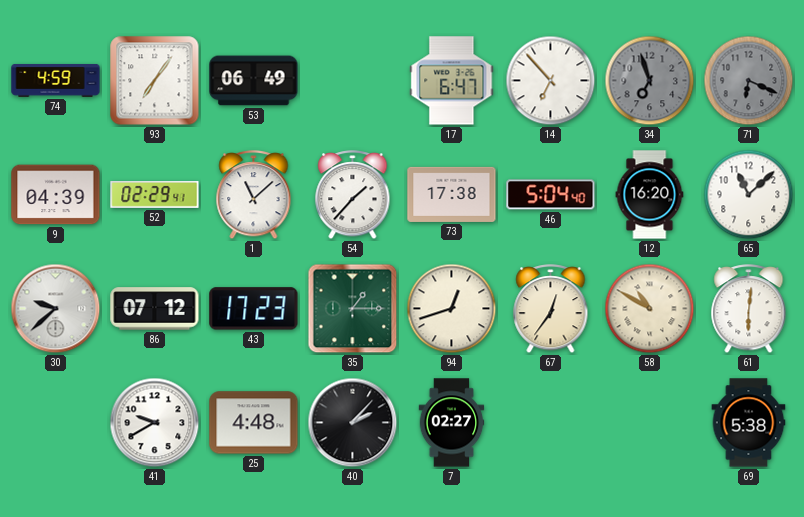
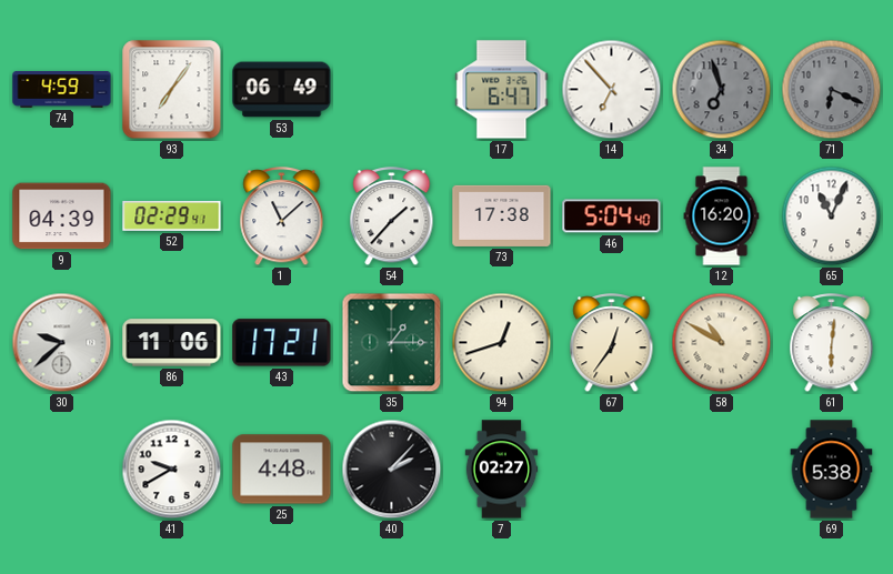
65: 11:08 -> 11:04
86: 07:12 -> 11:06
43: 17:23 -> 17:21
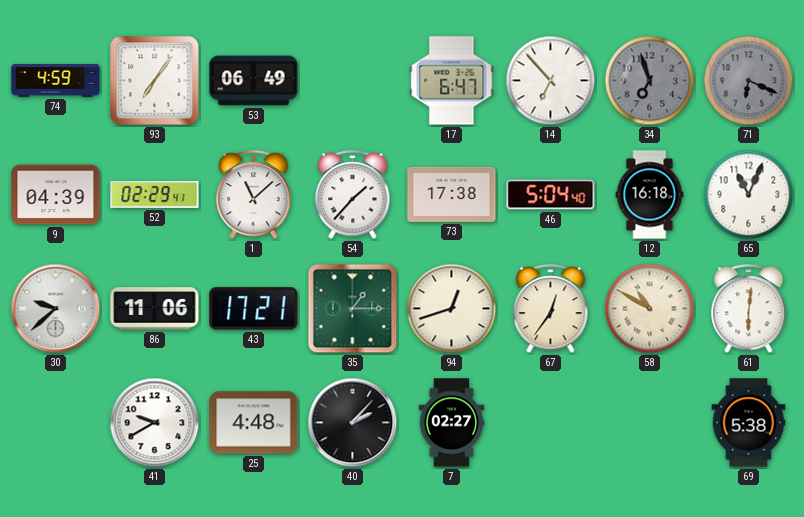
12: 16:20 -> 16:18
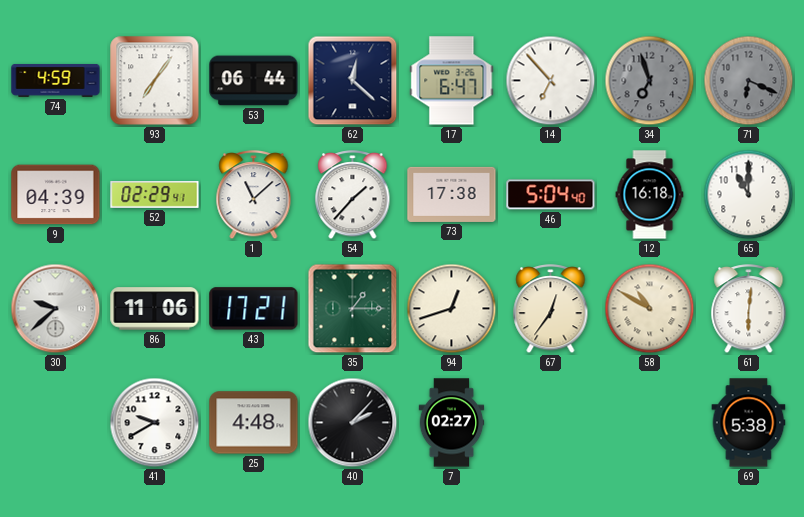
53: 06:49 -> 06:44
62: none -> 12:22
65: 11:04 -> 11:00
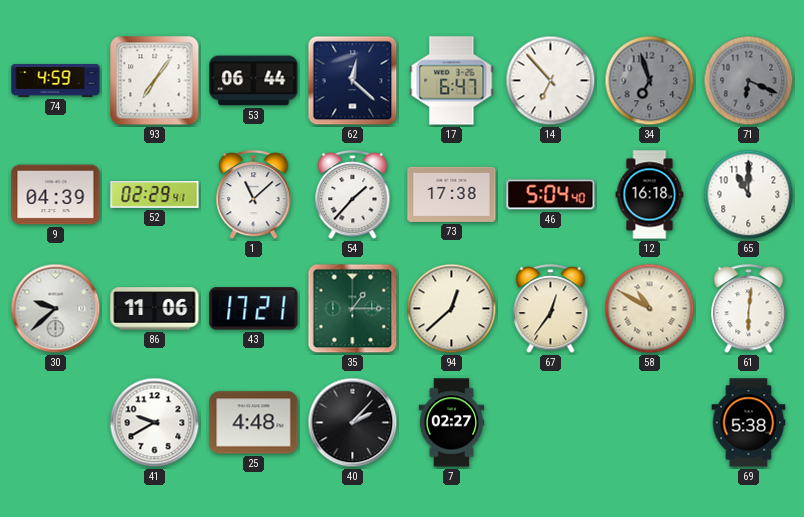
94: 12:42 -> 12:38
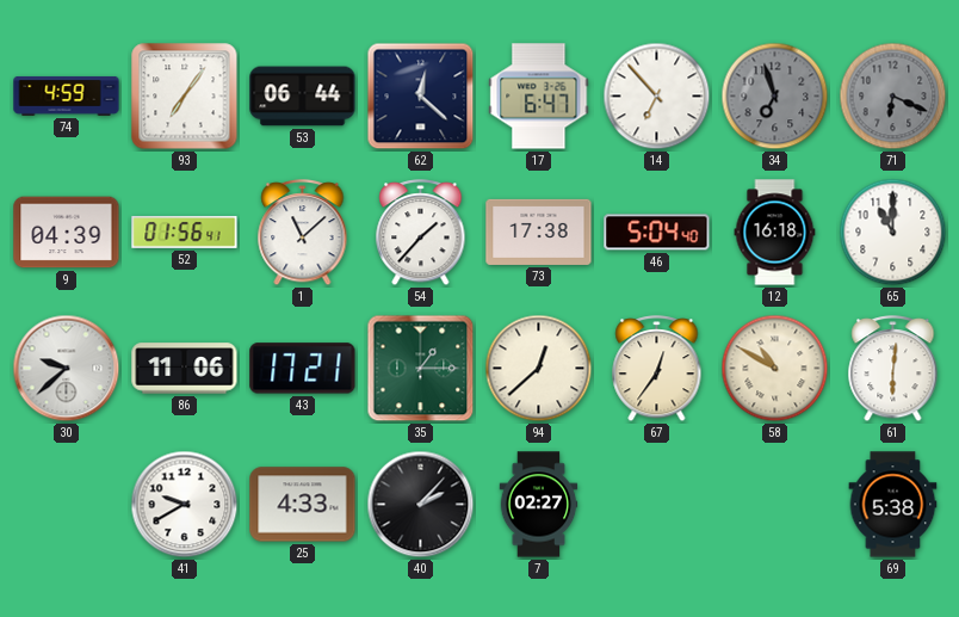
52: 02:29 -> 01:56
25: 4:48 -> 4:33
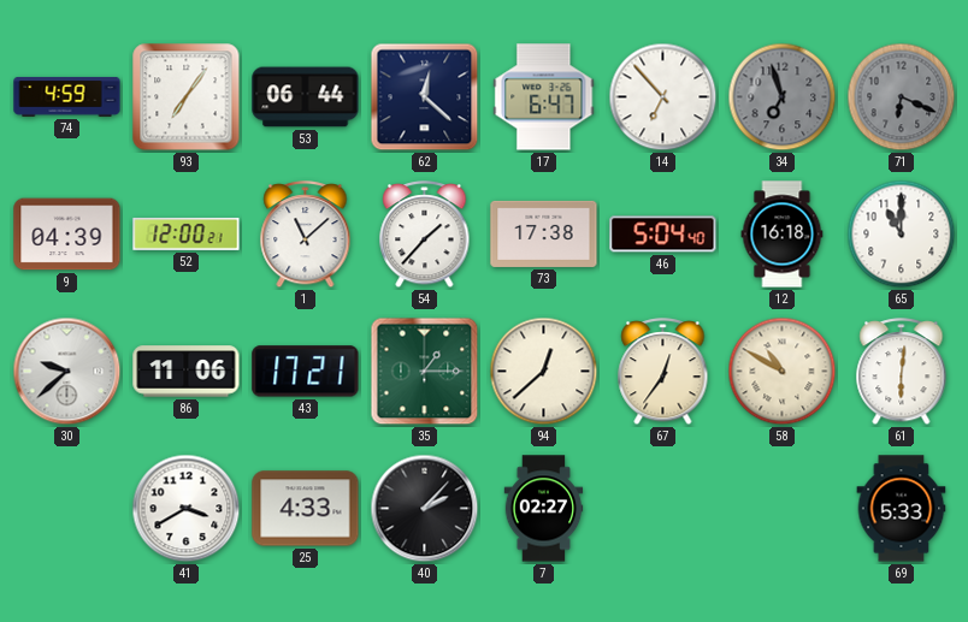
52: 01:56 -> 12:00
41: 9:40 -> 3:40
69: 5:38 -> 5:33
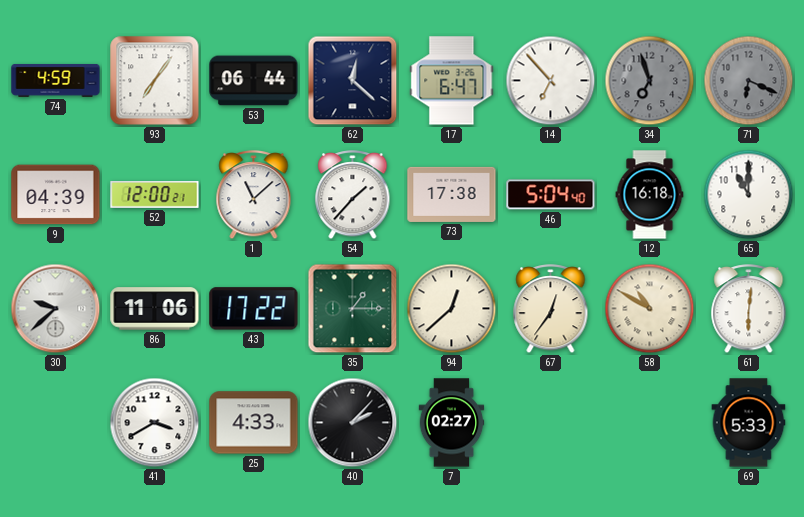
43: 17:21 -> 17:22
